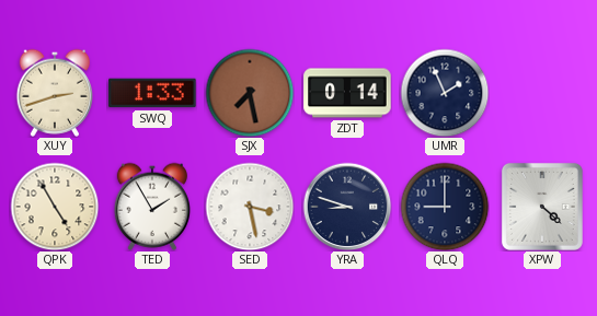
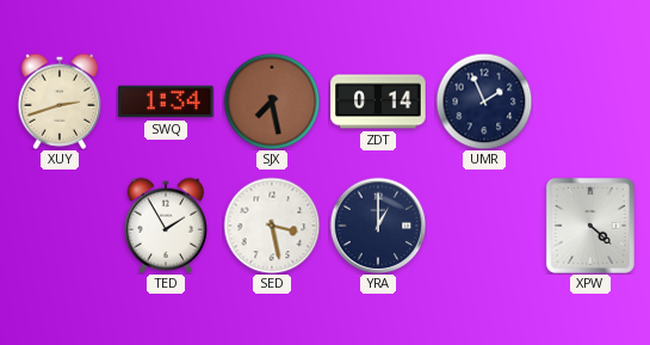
SWQ: 1:33 -> 1:34
QPK: 4:55 -> none
YRA: 8:48 -> 1:00
QLQ: 9:00 -> none
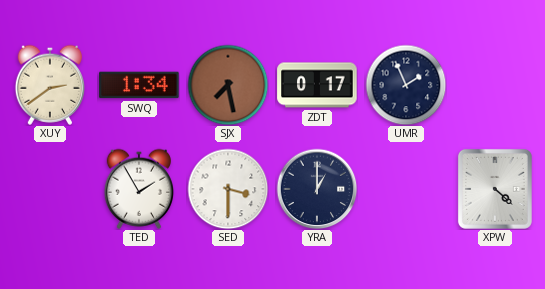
XUY: 2:42 -> 2:39
ZDT: 0:14 -> 0:17
SED: 3:28 -> 3:30
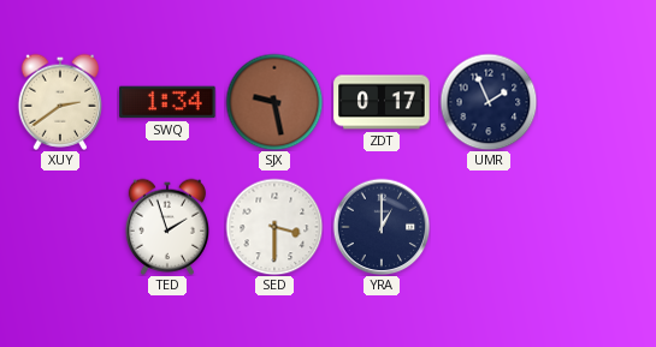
SJX: 7:28 -> 9:28
TED: 1:55 -> 1:57
XPW: 4:22 -> none
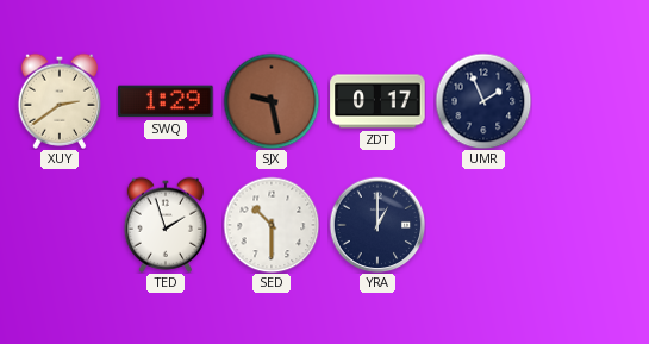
SWQ: 1:34 -> 1:29
SED: 3:30 -> 10:30
